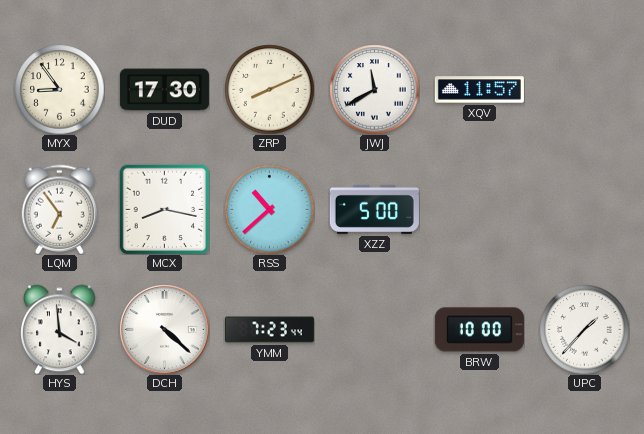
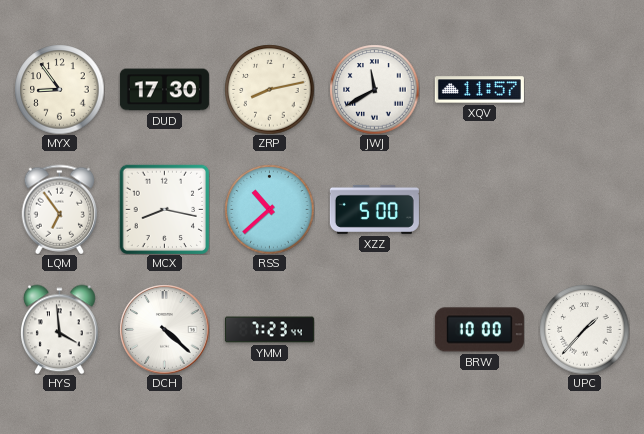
ZRP: 8:11 -> 8:13
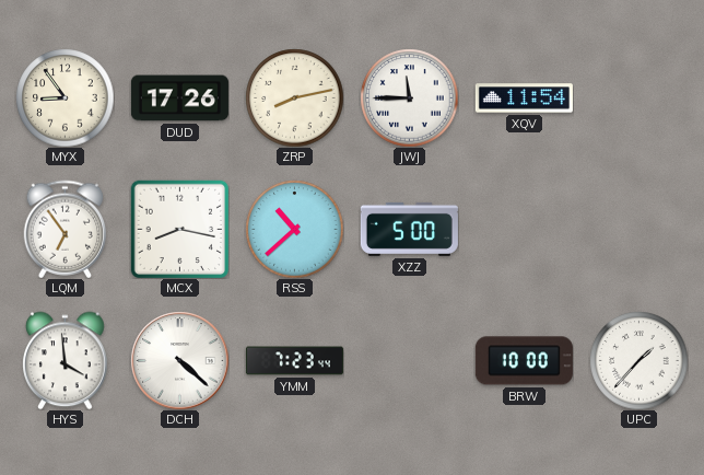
DUD: 17:30 -> 17:26
JWJ: 11:40 -> 11:45
XQV: 11:57 -> 11:54
